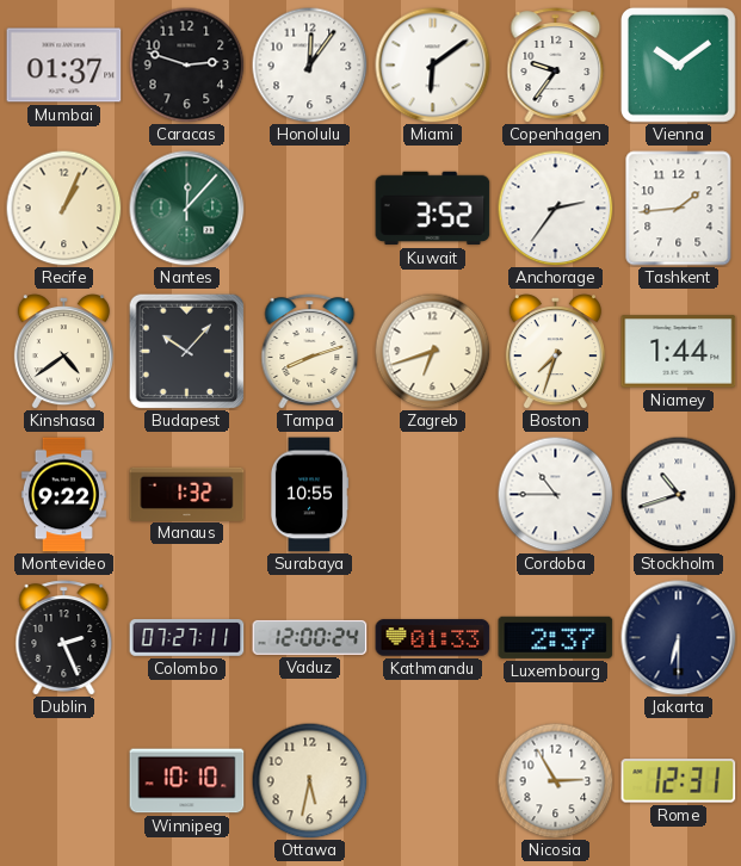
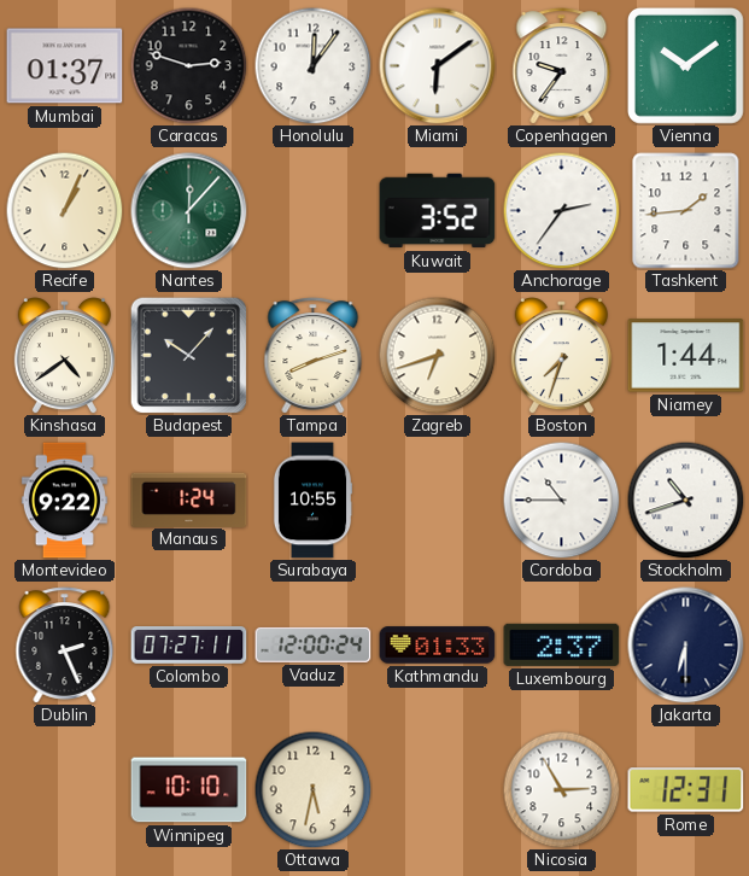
Manaus: 1:32 -> 1:24
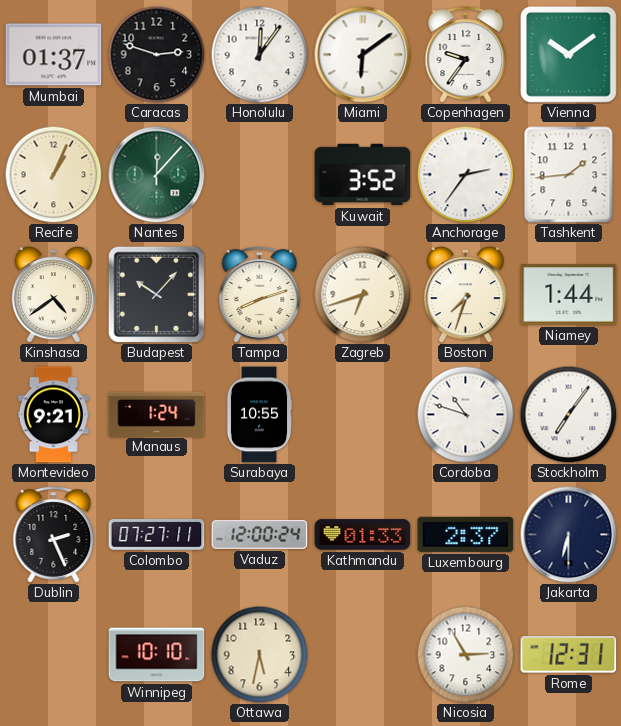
Montevideo: 9:22 -> 9:21
Cordoba: 10:45 -> 10:48
Stockholm: 10:42 -> 7:06
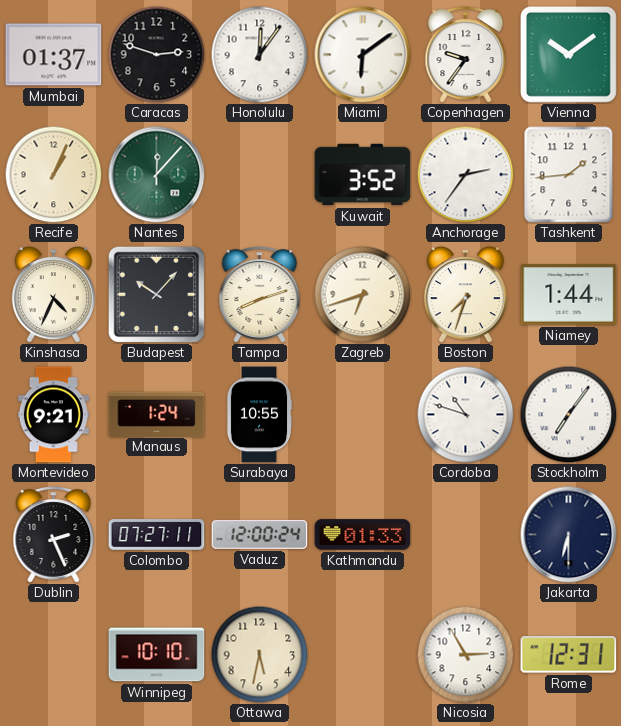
Kinshasa: 4:39 -> 4:34
Luxembourg: 2:37 -> none
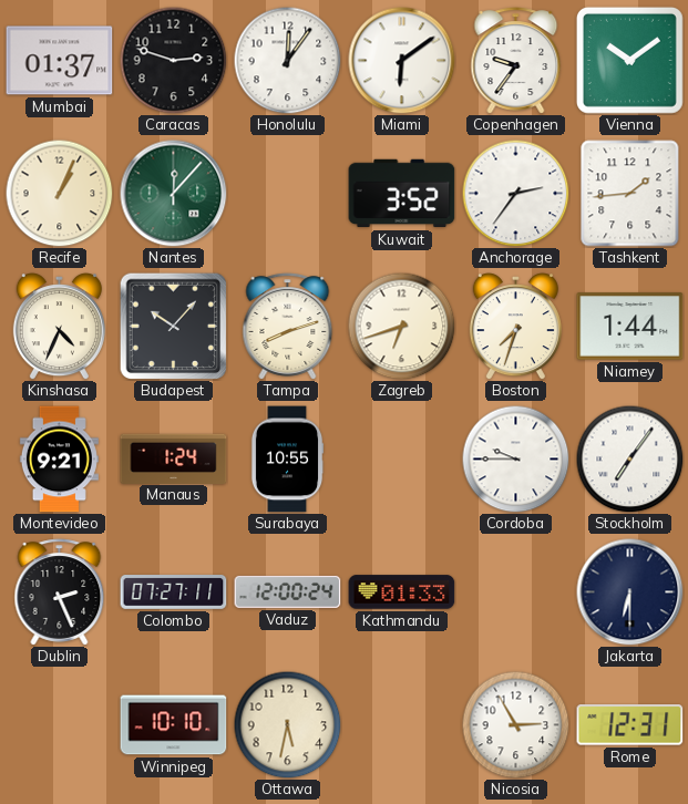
Cordoba: 10:48 -> 9:45
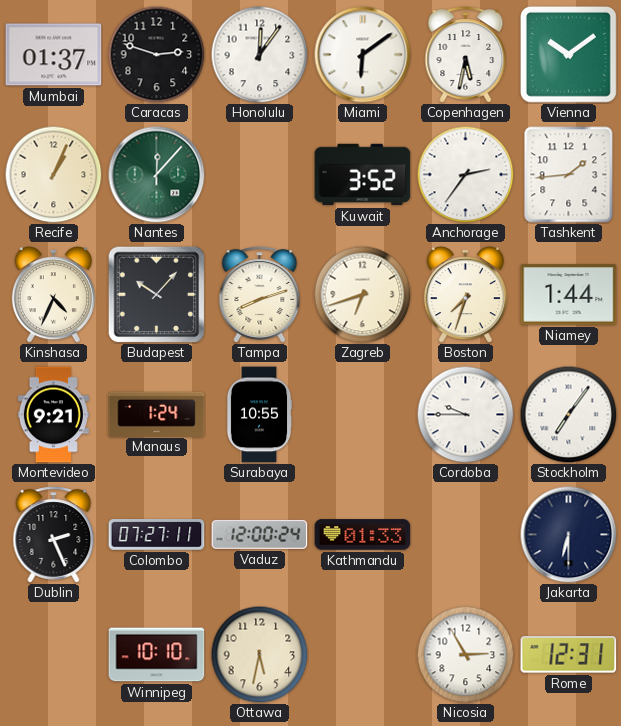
Copenhagen: 9:36 -> 5:32
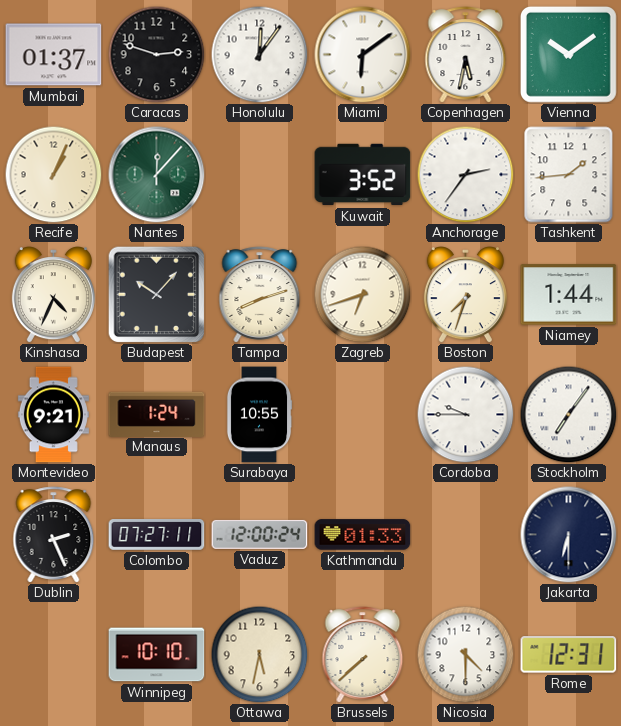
Brussels: none -> 7:38
Nicosia: 2:55 -> 4:30
